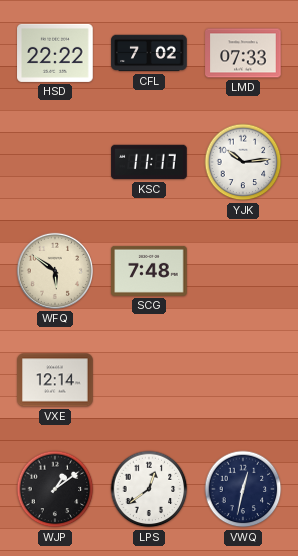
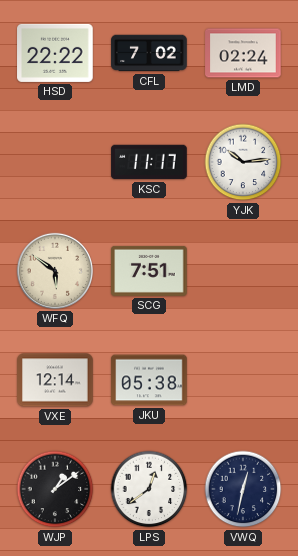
LMD: 07:33 -> 02:24
SCG: 7:48 -> 7:51
JKU: none -> 05:38
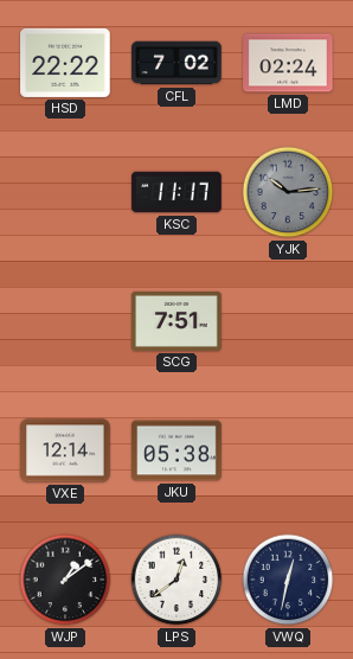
YJK dial: white -> grey
WFQ: 5:51 -> none
